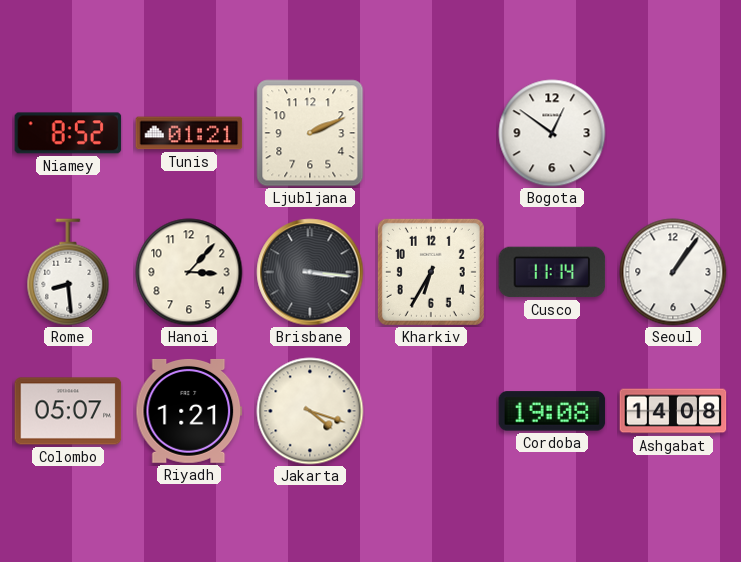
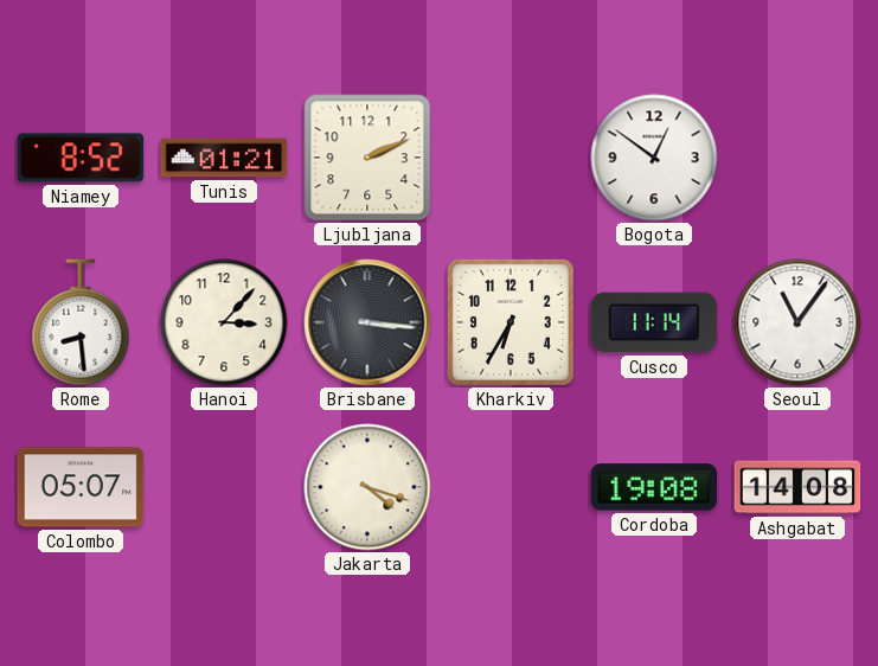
Seoul: 1:06 -> 11:06
Riyadh: 1:21 -> none
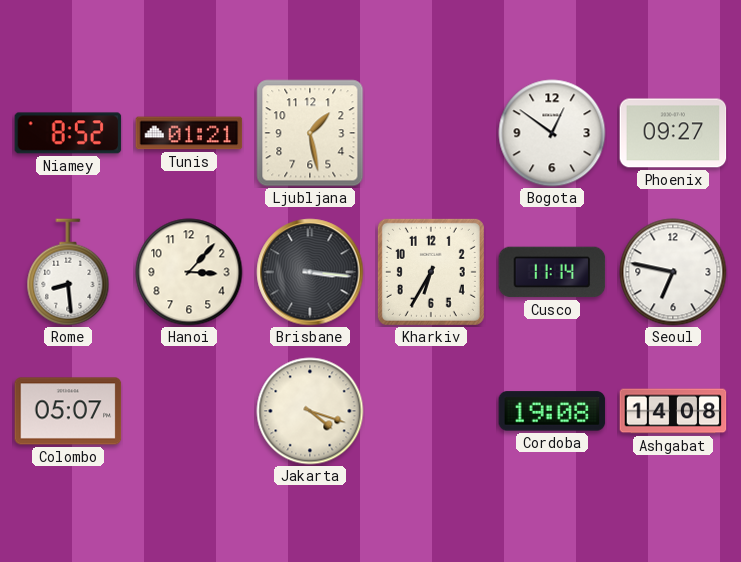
Ljubljana: 2:11 -> 1:28
Phoenix: none -> 09:27
Seoul: 11:06 -> 6:47
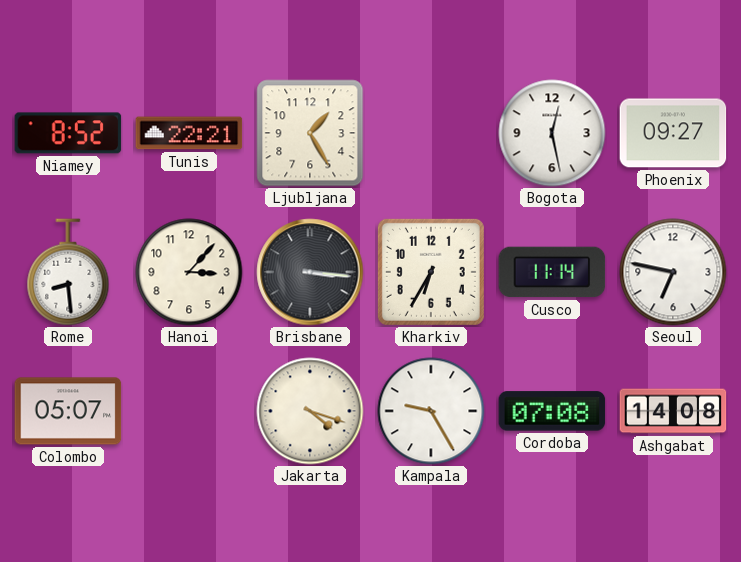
Tunis: 01:21 -> 22:21
Ljubljana: 1:28 -> 1:25
Bogota: 12:51 -> 12:28
Kampala: none -> 9:25
Cordoba: 19:08 -> 07:08
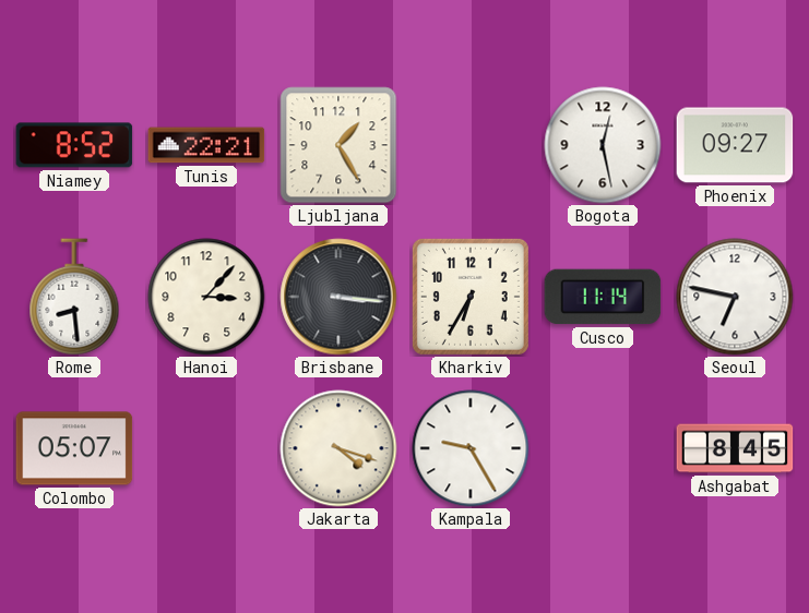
Cordoba: 07:08 -> none
Ashgabat: 14:08 -> 8:45
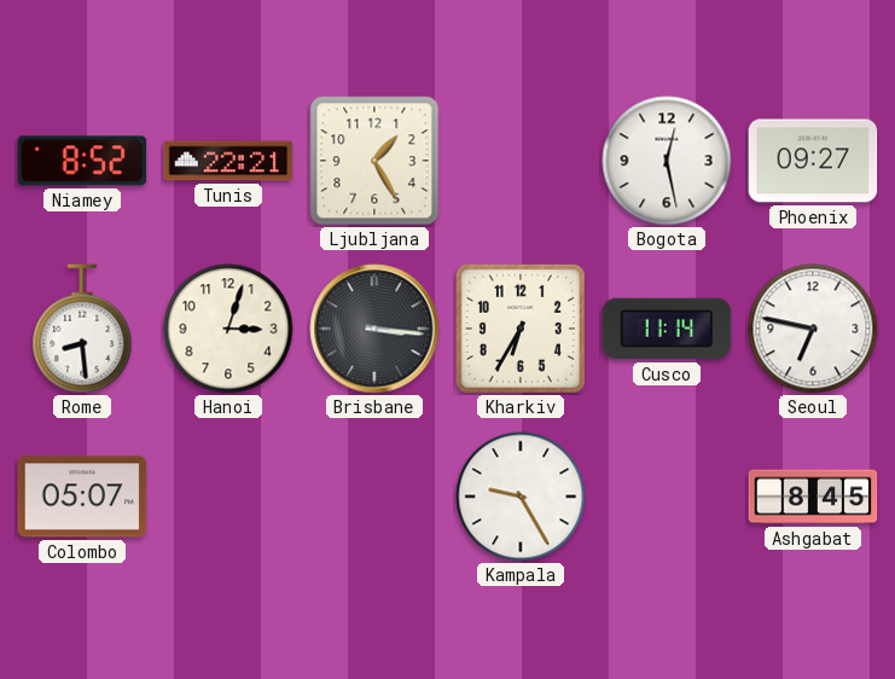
Hanoi: 3:07 -> 3:03
Jakarta: 4:18 -> none
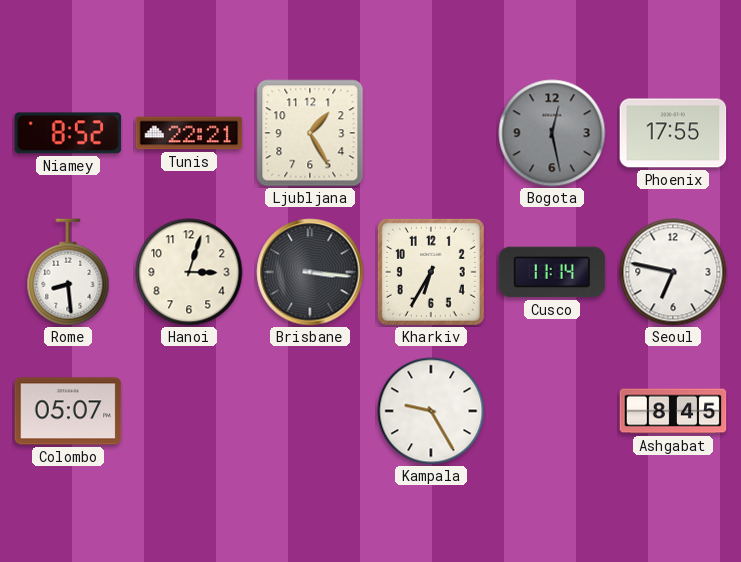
Bogota dial: white -> grey
Phoenix: 09:27 -> 17:55
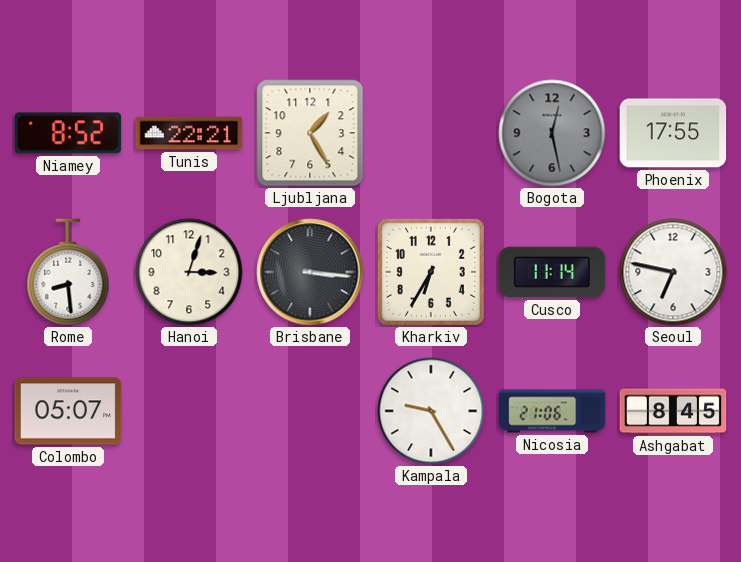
Nicosia: none -> 21:06
